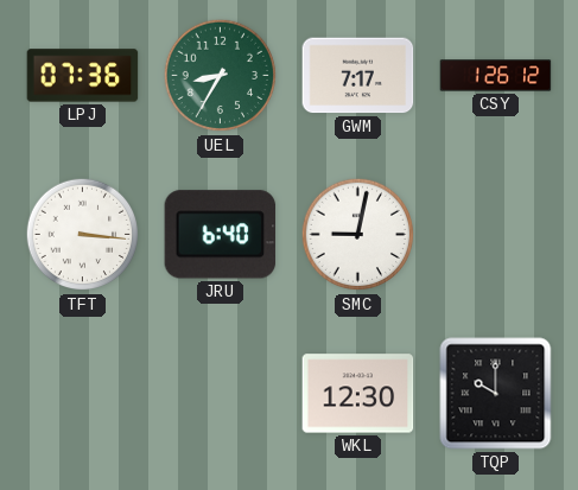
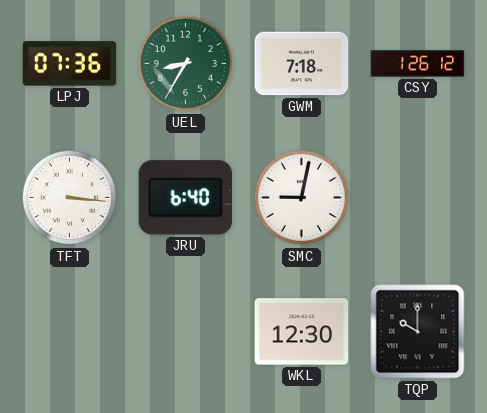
GWM: 7:17 -> 7:18
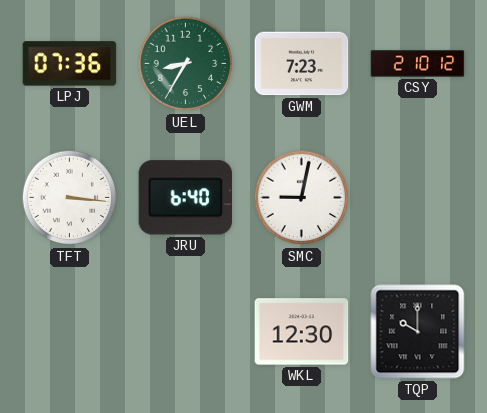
GWM: 7:18 -> 7:23
CSY: 1:26 -> 2:10
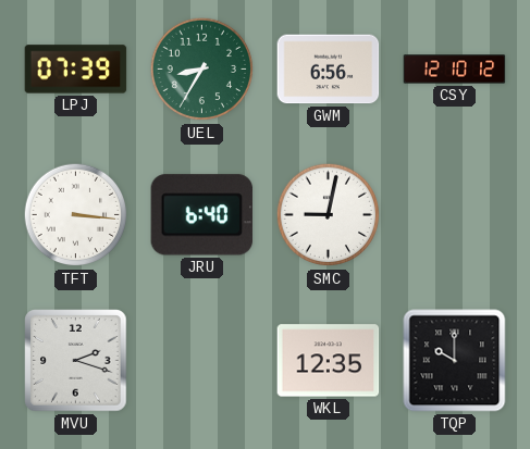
LPJ: 07:36 -> 07:39
GWM: 7:23 -> 6:56
CSY: 2:10 -> 12:10
MVU: none -> 2:18
WKL: 12:30 -> 12:35
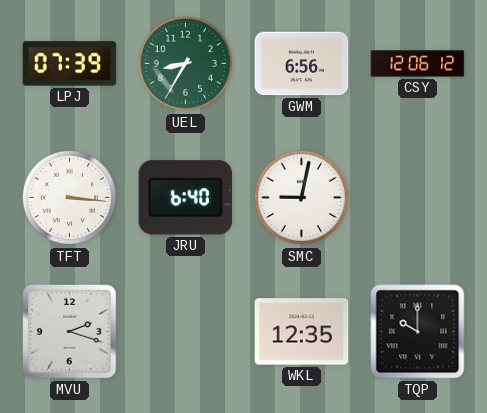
CSY: 12:10 -> 12:06
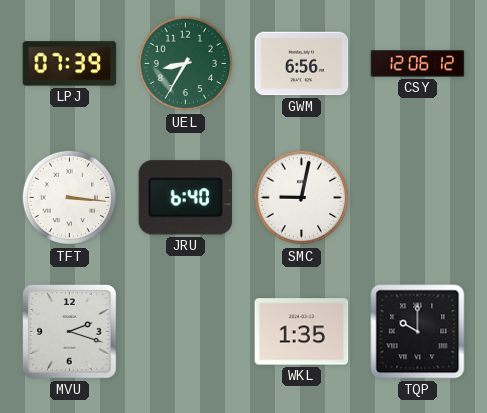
WKL: 12:35 -> 1:35
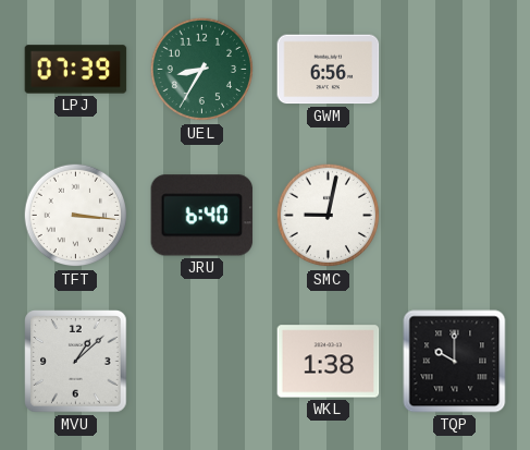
CSY: 12:06 -> none
MVU: 2:18 -> 1:08
WKL: 1:35 -> 1:38
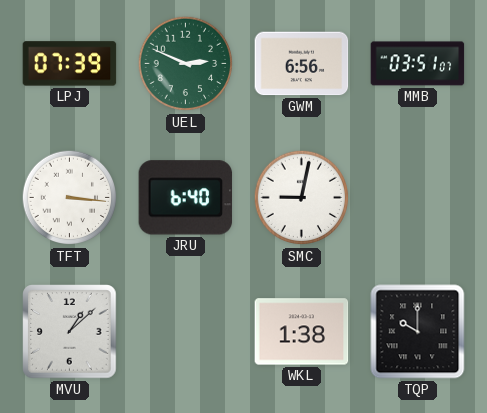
UEL: 8:35 -> 2:49
MMB: none -> 03:51
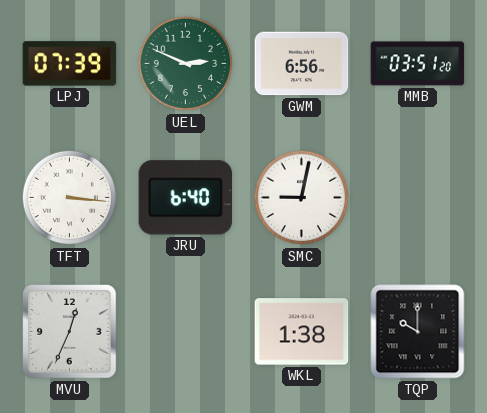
MMB: 03:51:07 -> 03:51:20
MVU: 1:08 -> 12:34
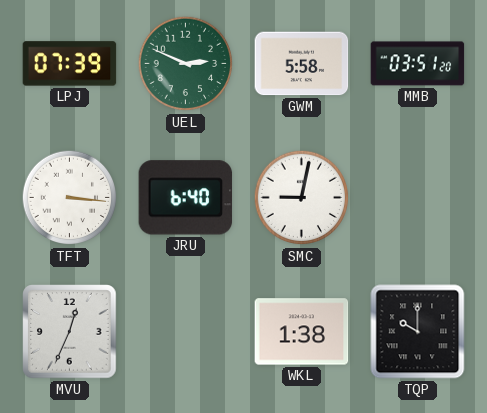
GWM: 6:56 -> 5:58
